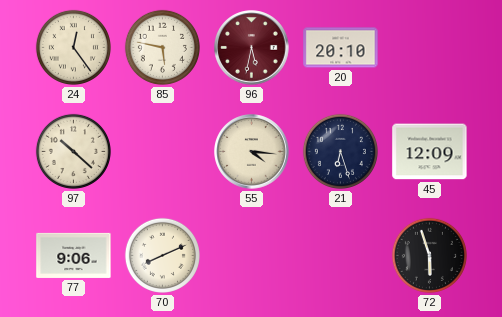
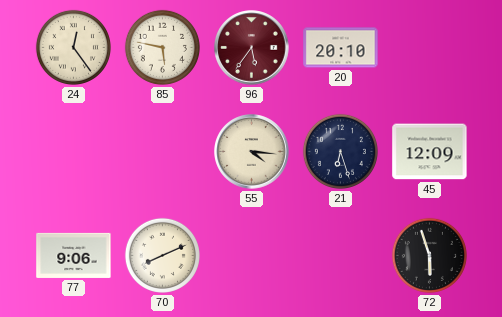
96: 5:32 -> 5:36
97: 10:22 -> none
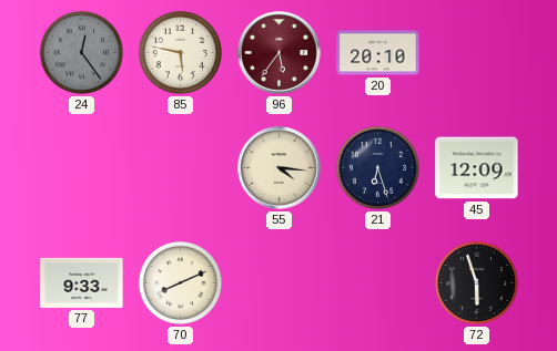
24 dial: cream -> grey
77: 9:06 -> 9:33
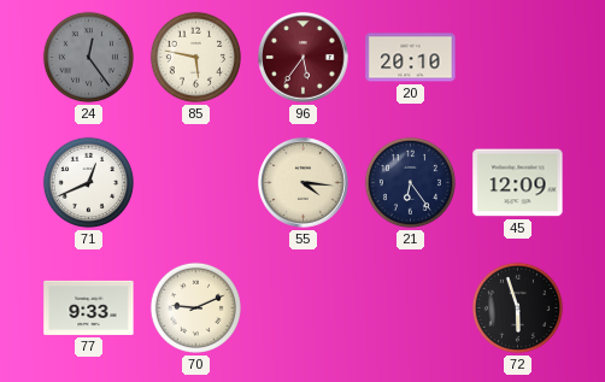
71: none -> 12:41
21: 6:27 -> 6:24
70: 8:11 -> 9:11
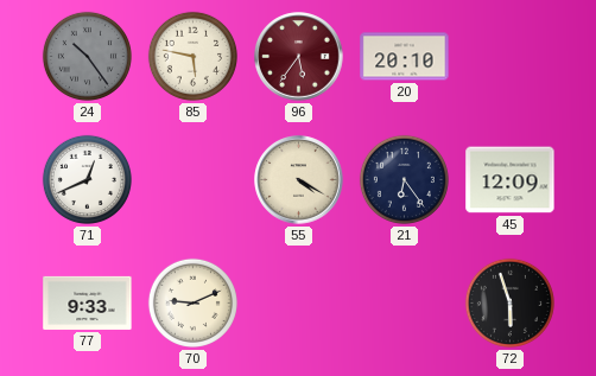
24: 12:24 -> 10:24
55: 4:16 -> 4:20
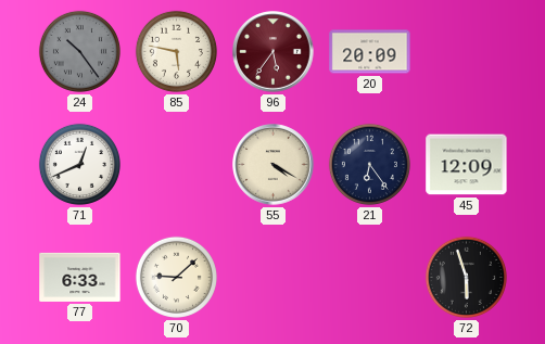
20: 20:10 -> 20:09
77: 9:33 -> 6:33
70: 9:11 -> 9:08
